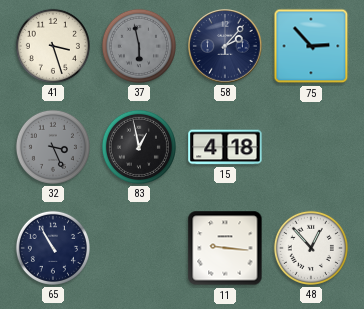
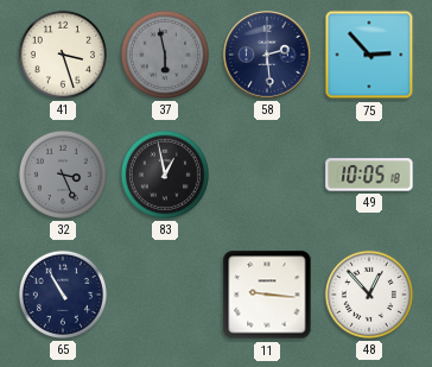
58: 2:07 -> 2:29
15: 4:18 -> none
49: none -> 10:05
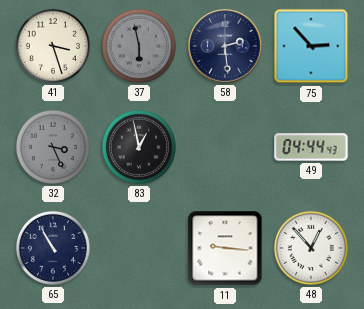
49: 10:05 -> 04:44
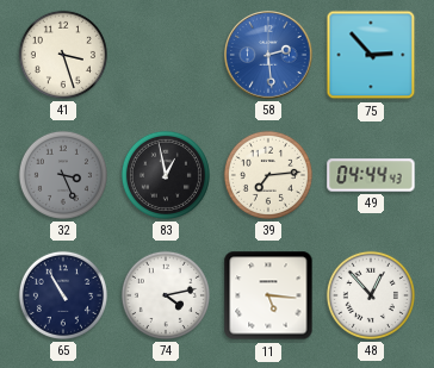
37: 5:58 -> none
58 dial: navy -> blue
39: none -> 7:14
74: none -> 4:13
11: 9:16 -> 5:16
